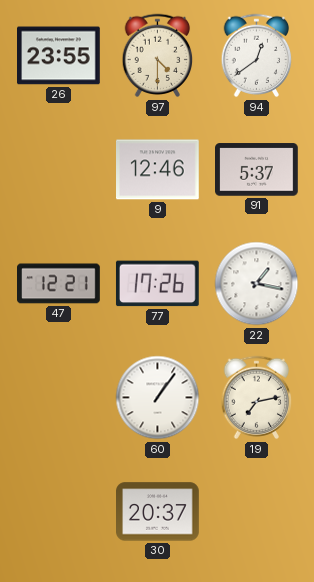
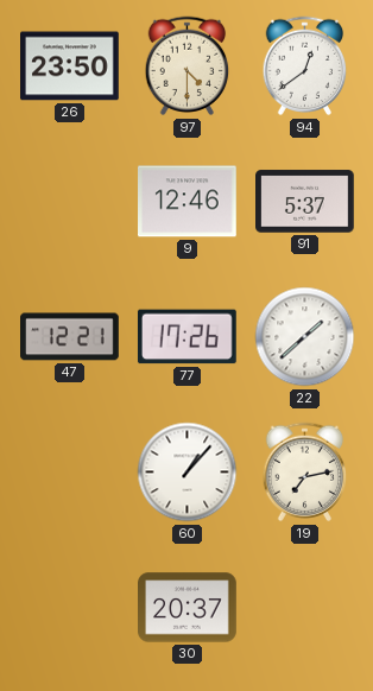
26: 23:55 -> 23:50
22: 1:17 -> 1:38
60: 1:06 -> 1:07
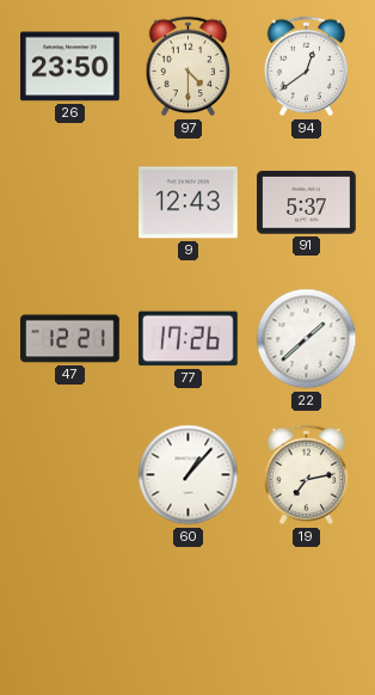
9: 12:46 -> 12:43
30: 20:37 -> none
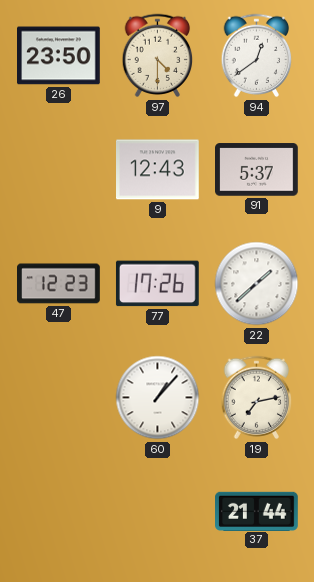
47: 12:21 -> 12:23
37: none -> 21:44
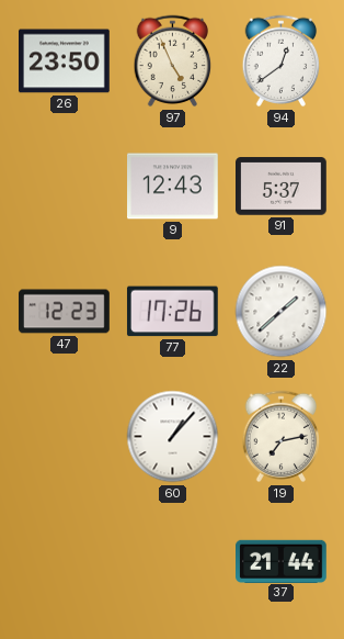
97: 4:30 -> 4:56
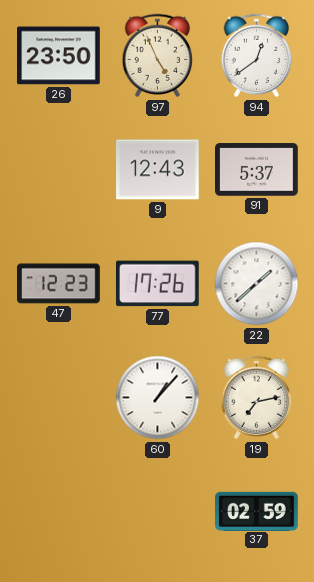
37: 21:44 -> 02:59
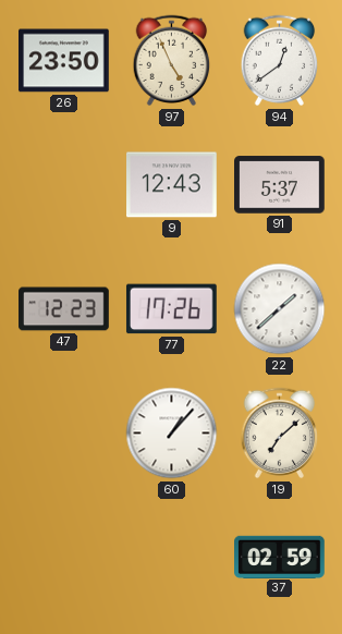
19: 7:13 -> 7:08
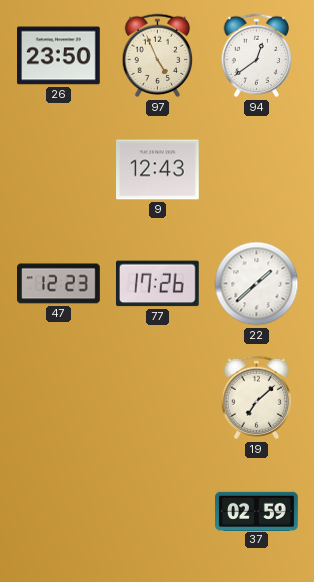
91: 5:37 -> none
60: 1:07 -> none
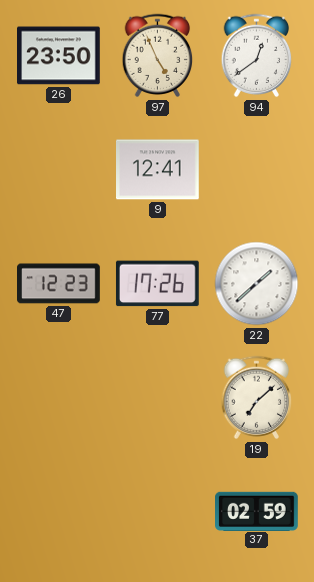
9: 12:43 -> 12:41
